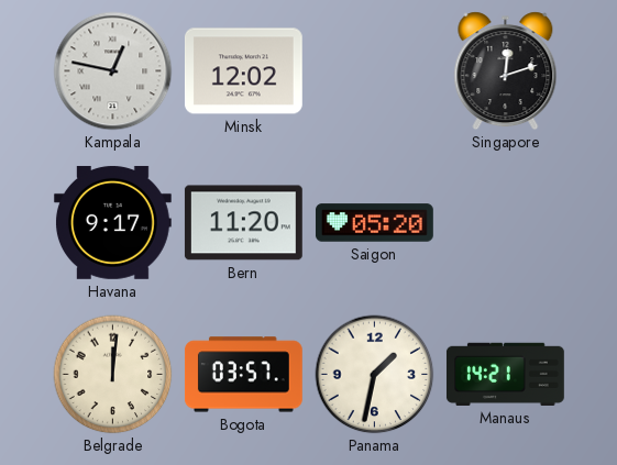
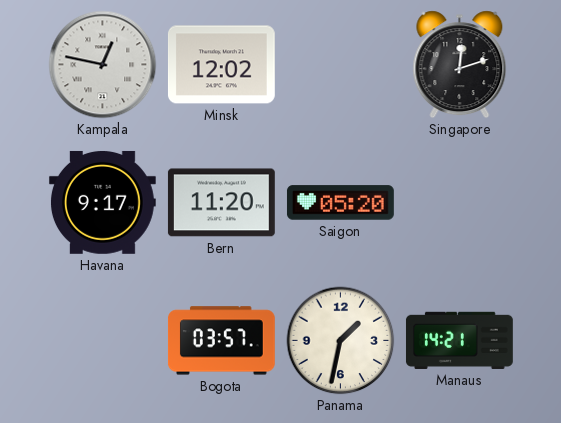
Belgrade: 12:01 -> none
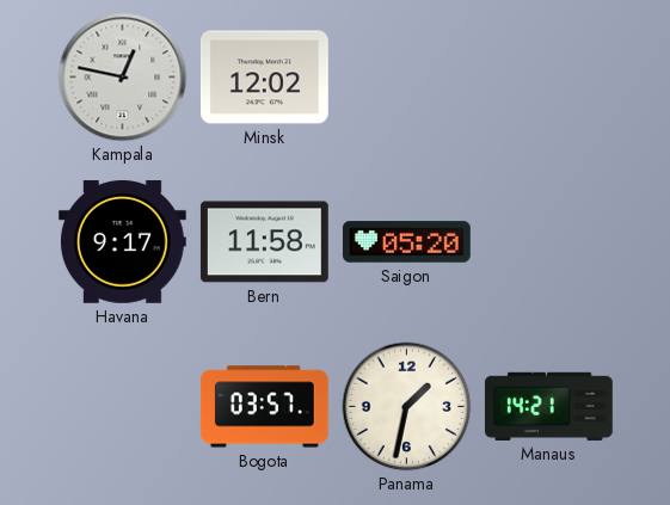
Singapore: 12:12 -> none
Bern: 11:20 -> 11:58
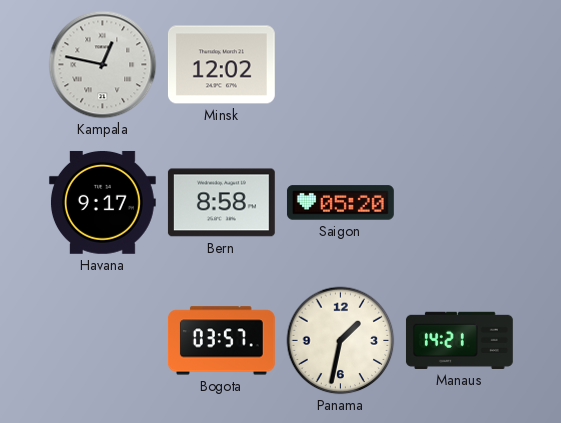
Bern: 11:58 -> 8:58
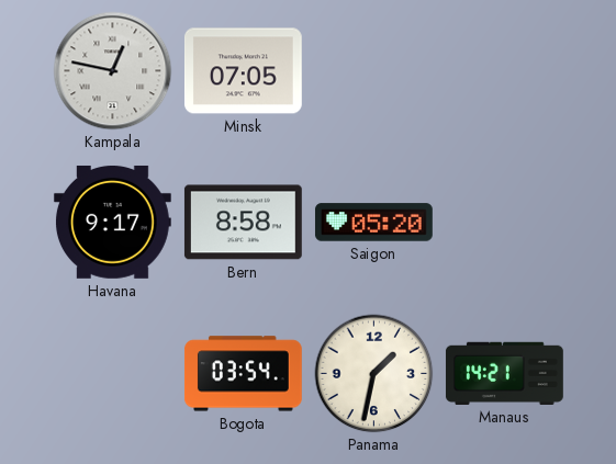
Minsk: 12:02 -> 07:05
Bogota: 03:57 -> 03:54
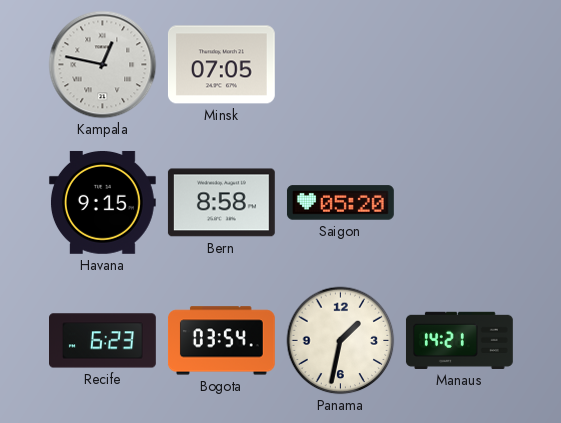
Havana: 9:17 -> 9:15
Recife: none -> 6:23
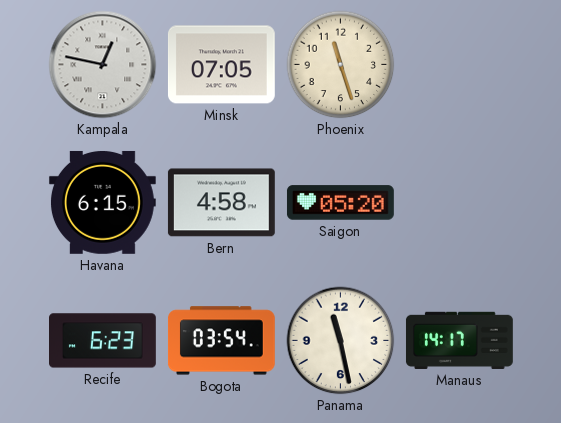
Phoenix: none -> 11:27
Havana: 9:15 -> 6:15
Bern: 8:58 -> 4:58
Panama: 1:32 -> 11:28
Manaus: 14:21 -> 14:17
